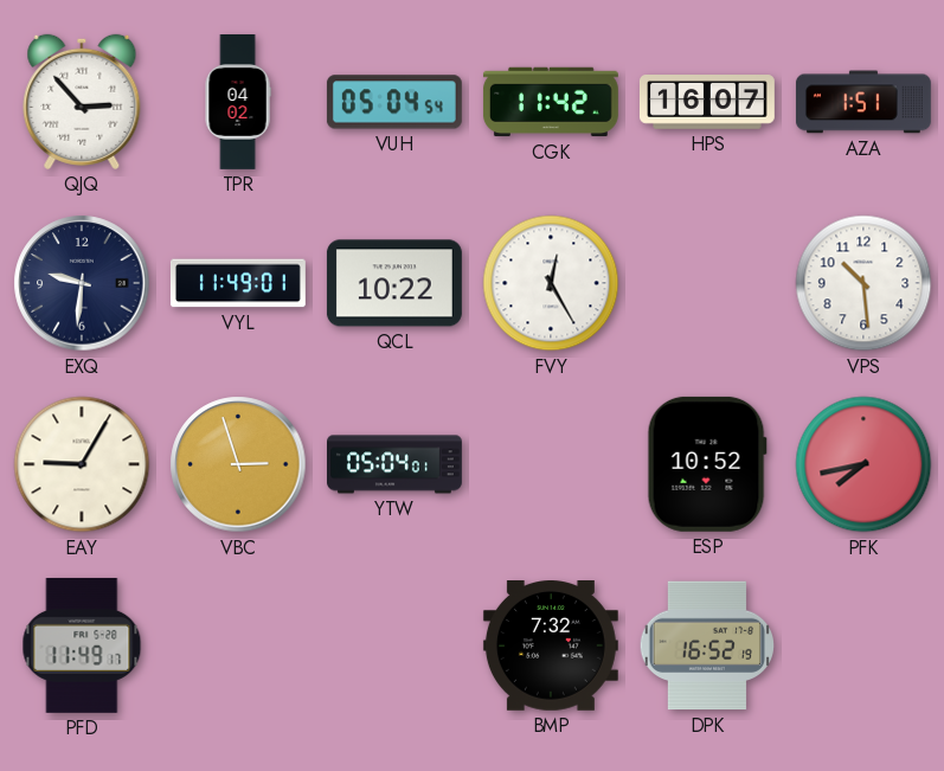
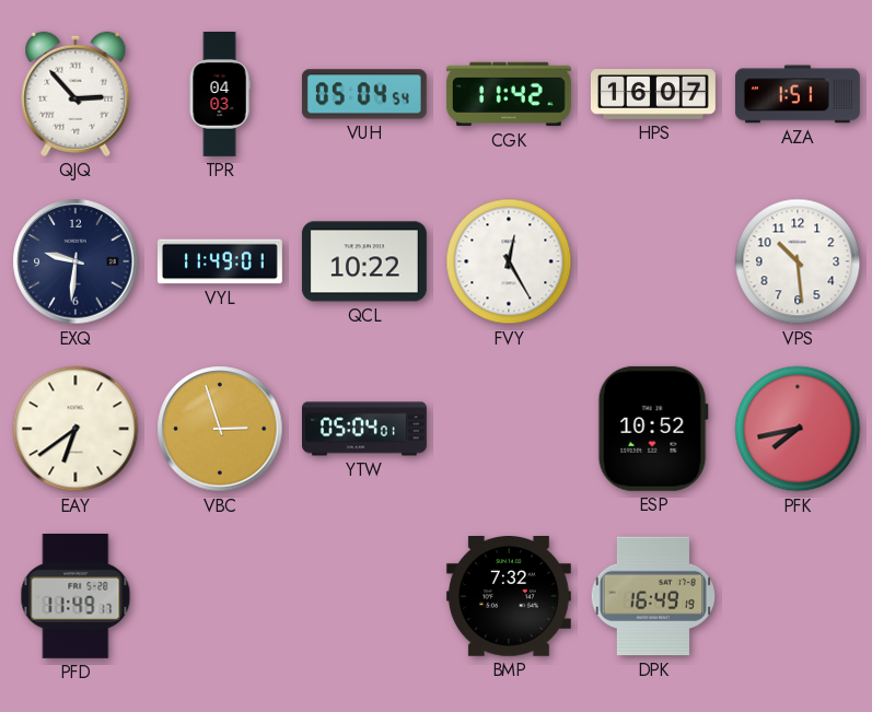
TPR: 04:02 -> 04:03
EAY: 9:05 -> 6:39
DPK: 16:52 -> 16:49
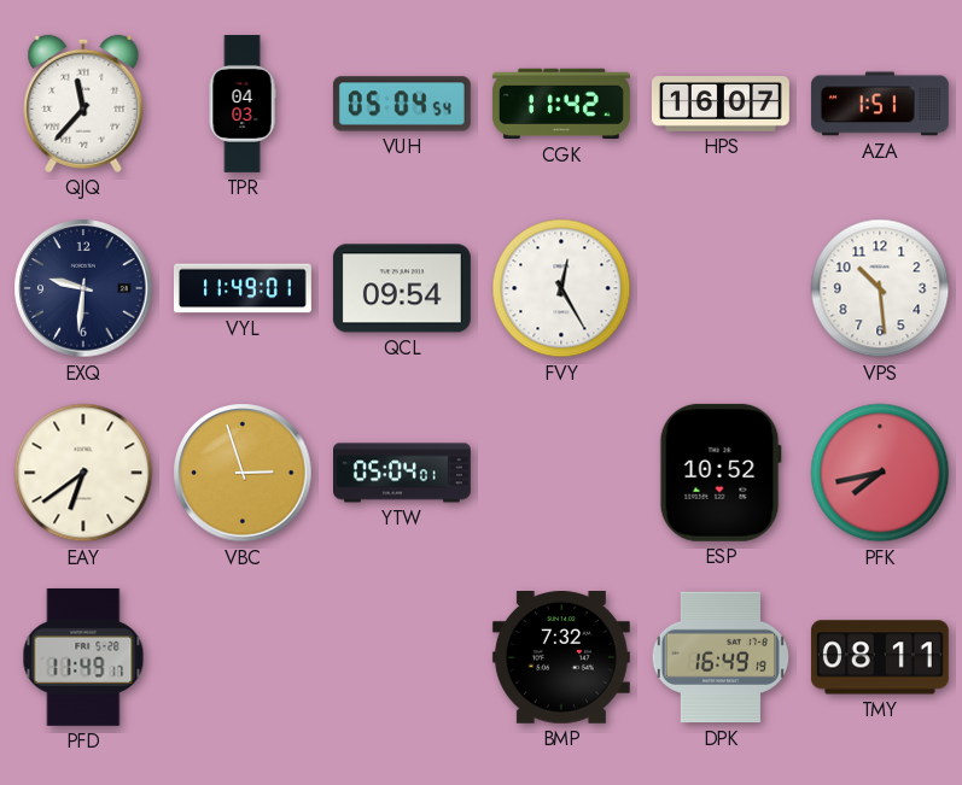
QJQ: 2:53 -> 11:37
QCL: 10:22 -> 09:54
TMY: none -> 08:11
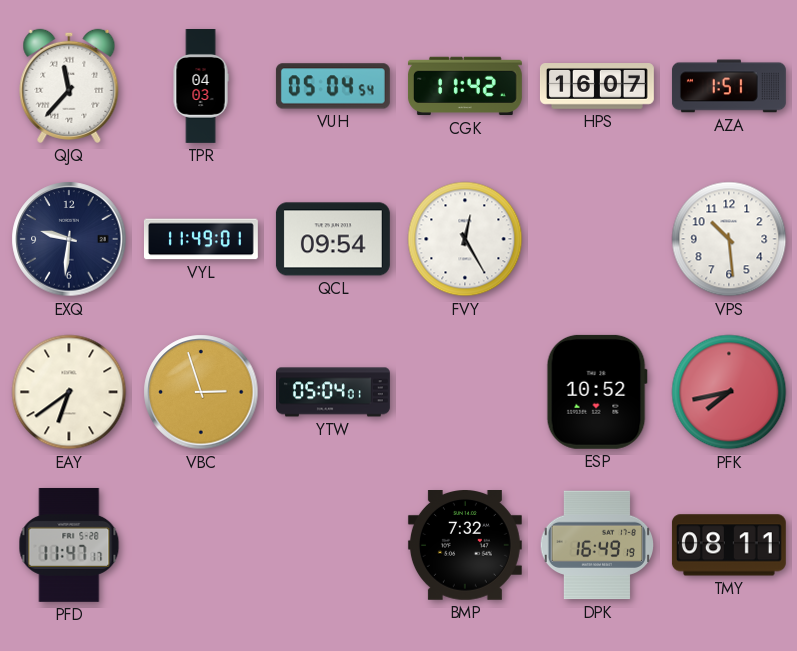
PFD: 11:49 -> 11:47
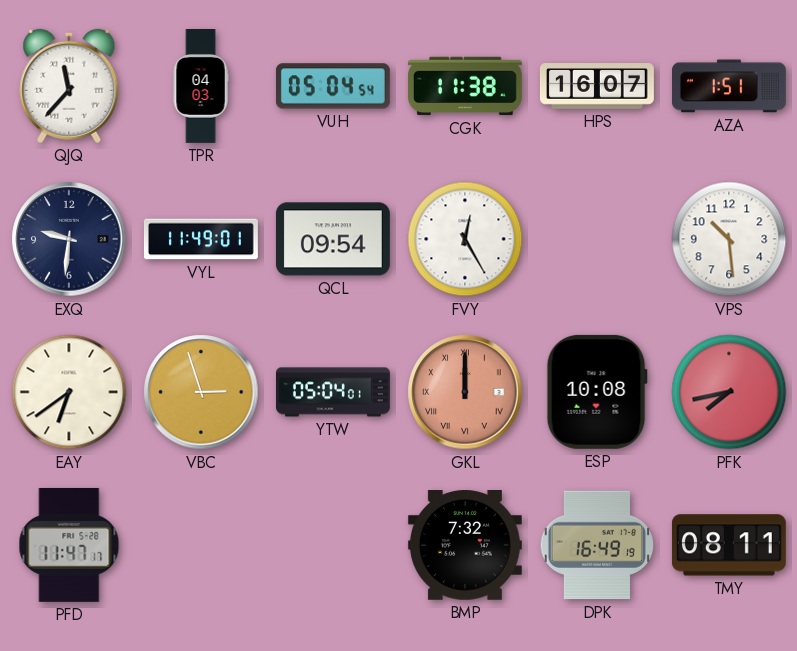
CGK: 11:42 -> 11:38
GKL: none -> 12:00
ESP: 10:52 -> 10:08
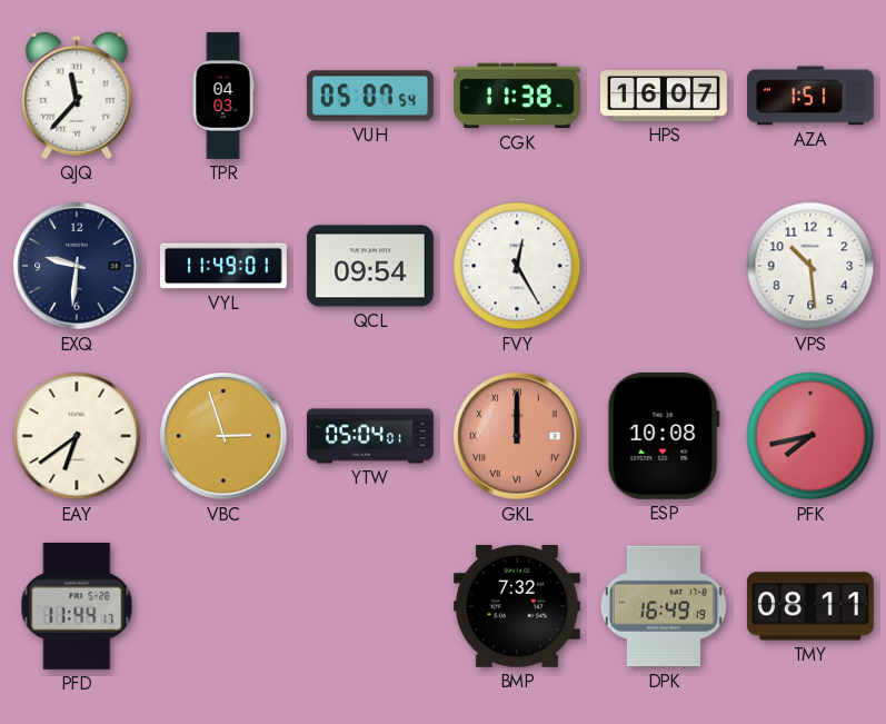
VUH: 05:04 -> 05:07
PFD: 11:47 -> 11:44
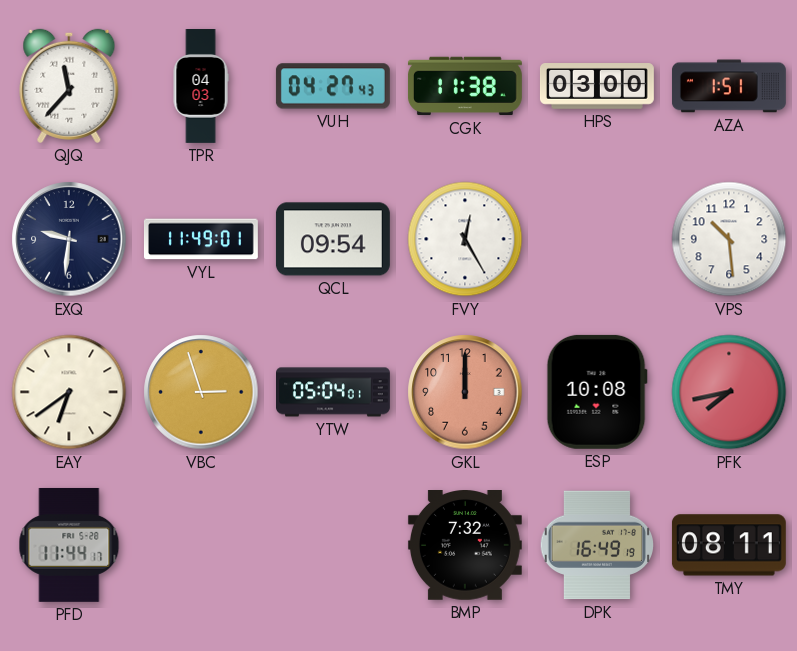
VUH: 05:07 -> 04:27
HPS: 16:07 -> 03:00
GKL numerals: Roman -> Arabic
